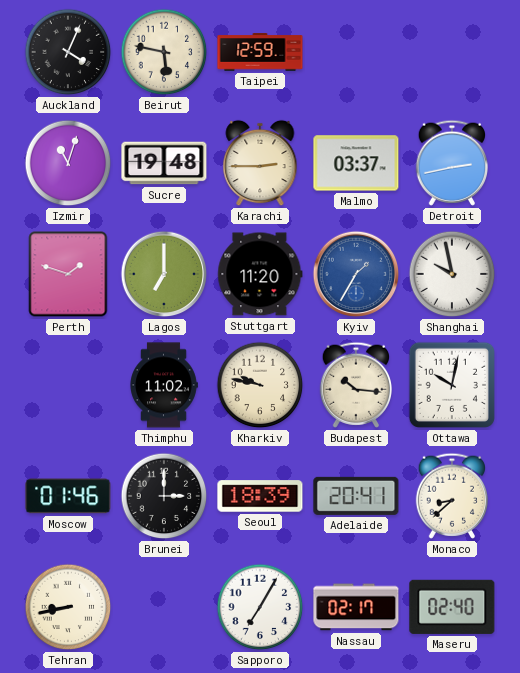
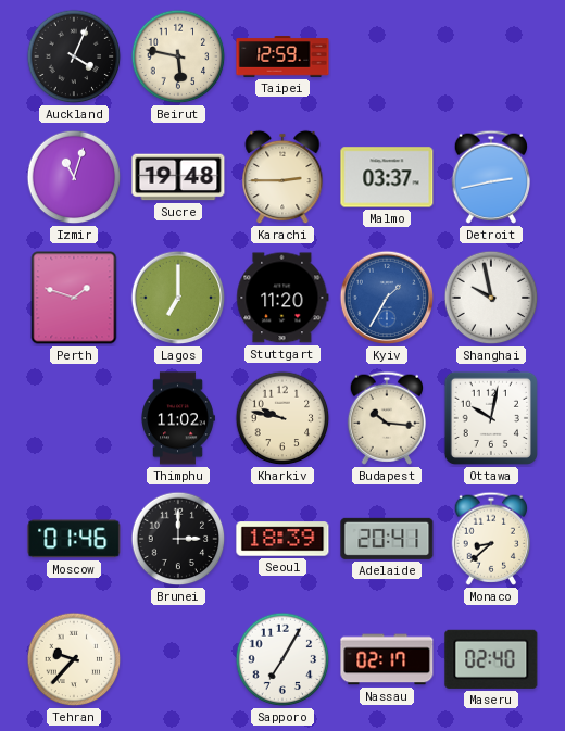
Tehran: 8:43 -> 9:37
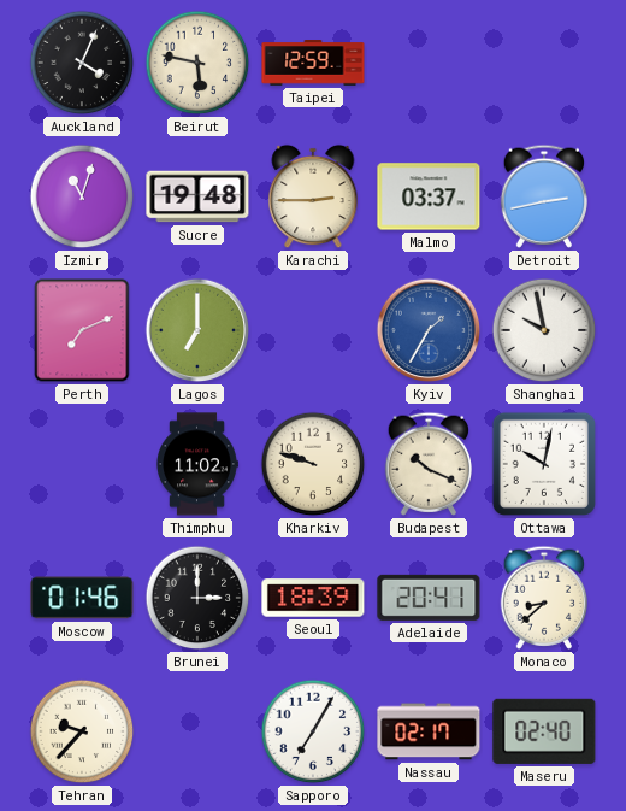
Perth: 1:48 -> 7:11
Stuttgart: 11:20 -> none
Kharkiv: 9:47 -> 9:48
Budapest: 10:16 -> 10:19
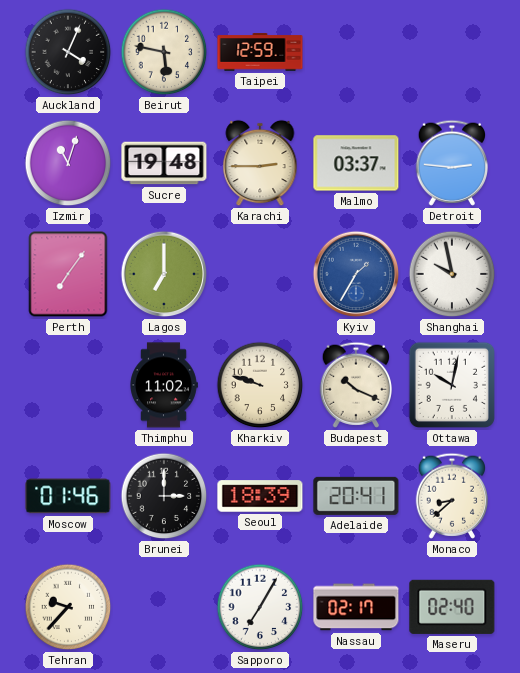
Detroit: 2:43 -> 2:46
Perth: 7:11 -> 7:06
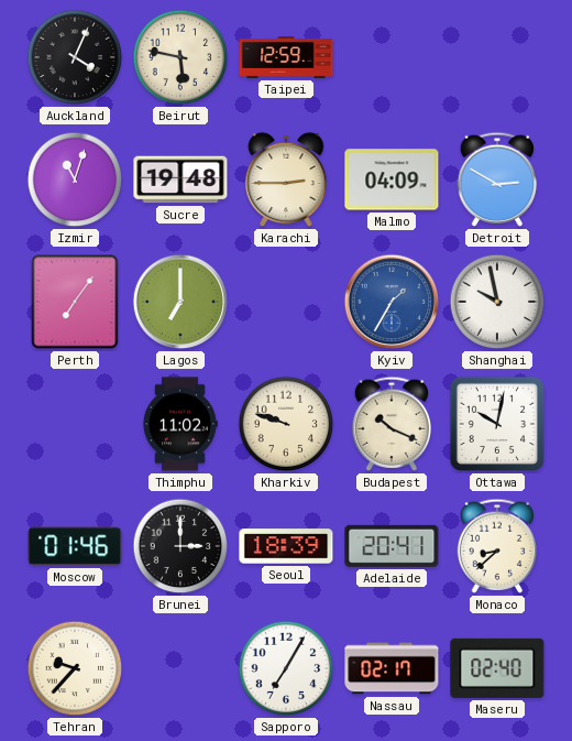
Malmo: 03:37 -> 04:09
Detroit: 2:46 -> 2:50
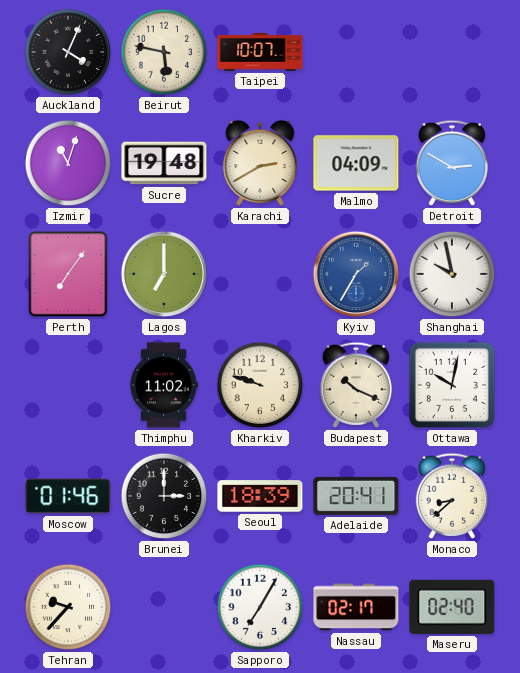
Taipei: 12:59 -> 10:07
Karachi: 2:45 -> 2:40
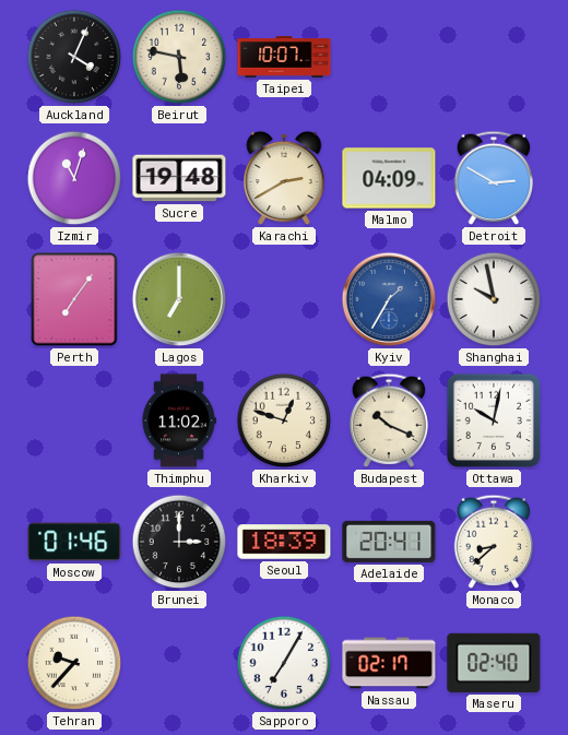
Kharkiv: 9:48 -> 12:48
